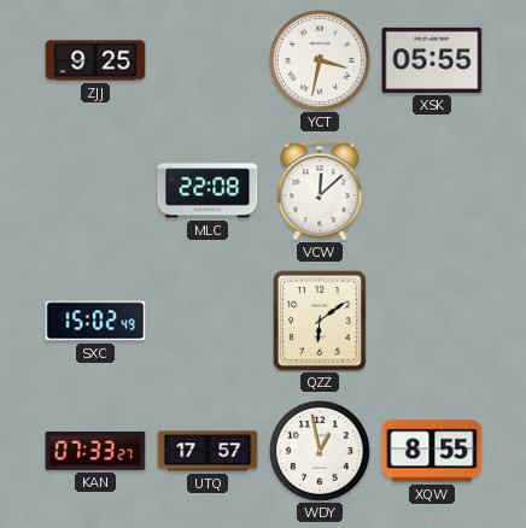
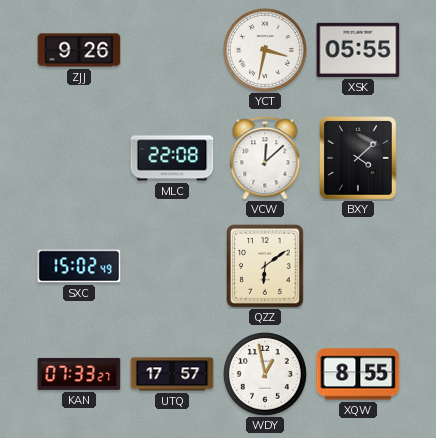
ZJJ: 9:25 -> 9:26
BXY: none -> 4:08
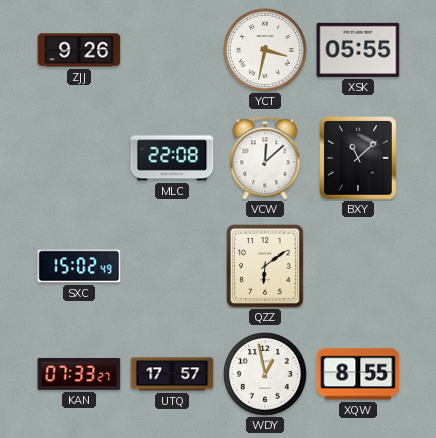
BXY: 4:08 -> 11:08
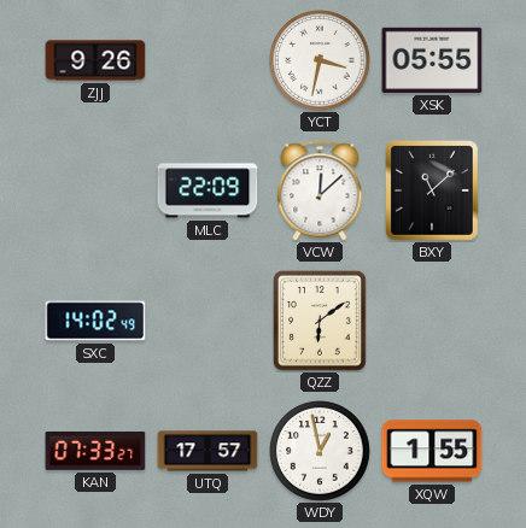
MLC: 22:08 -> 22:09
SXC: 15:02 -> 14:02
XQW: 8:55 -> 1:55
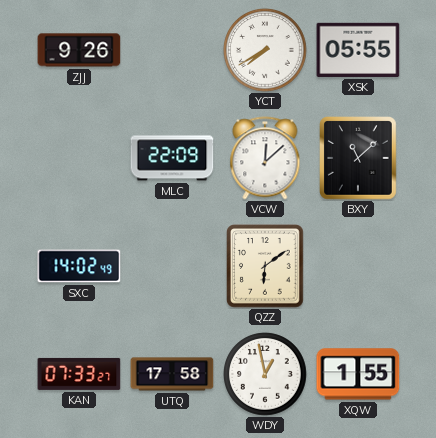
YCT: 3:32 -> 7:40
UTQ: 17:57 -> 17:58
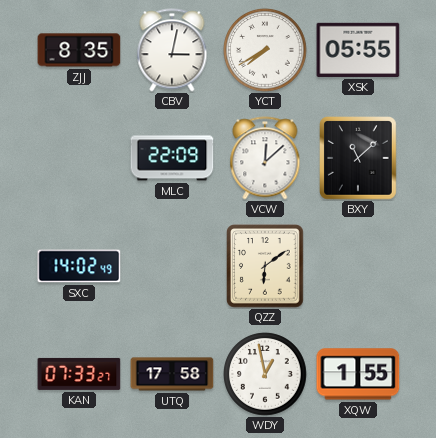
ZJJ: 9:26 -> 8:35
CBV: none -> 3:02
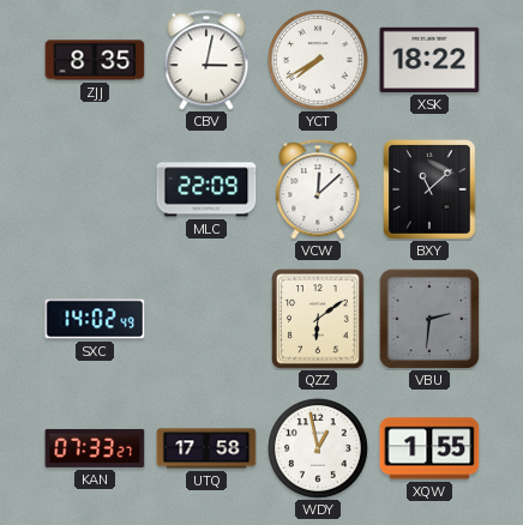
XSK: 05:55 -> 18:22
VBU: none -> 2:31
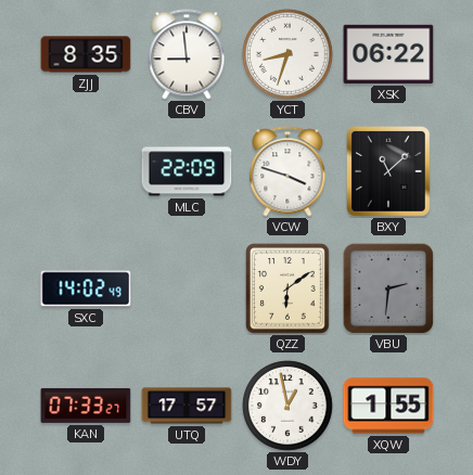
CBV: 3:02 -> 8:59
YCT: 7:40 -> 8:33
XSK: 18:22 -> 06:22
VCW: 12:08 -> 3:48
UTQ: 17:58 -> 17:57
